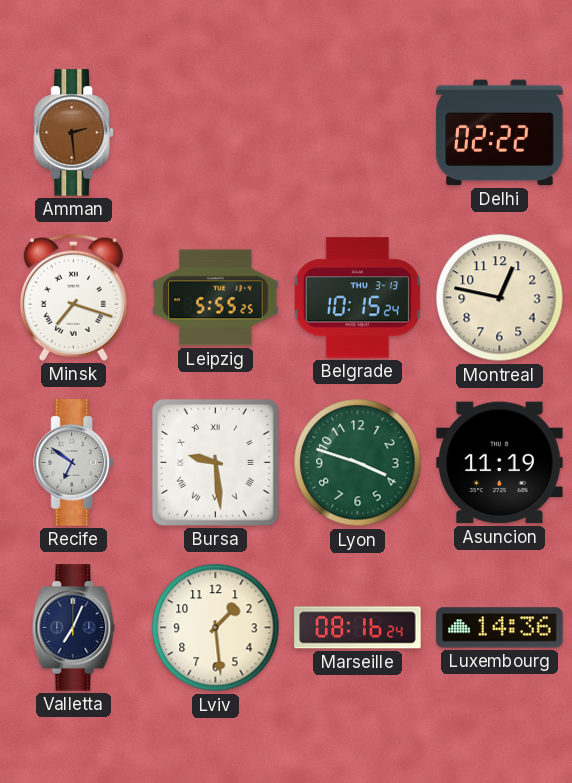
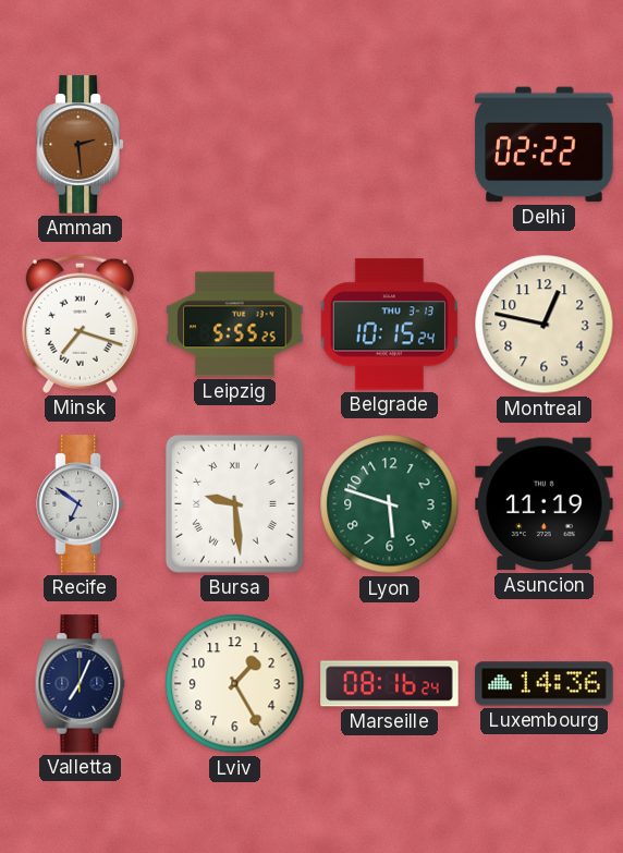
Lyon: 3:48 -> 5:48
Lviv: 1:29 -> 1:25
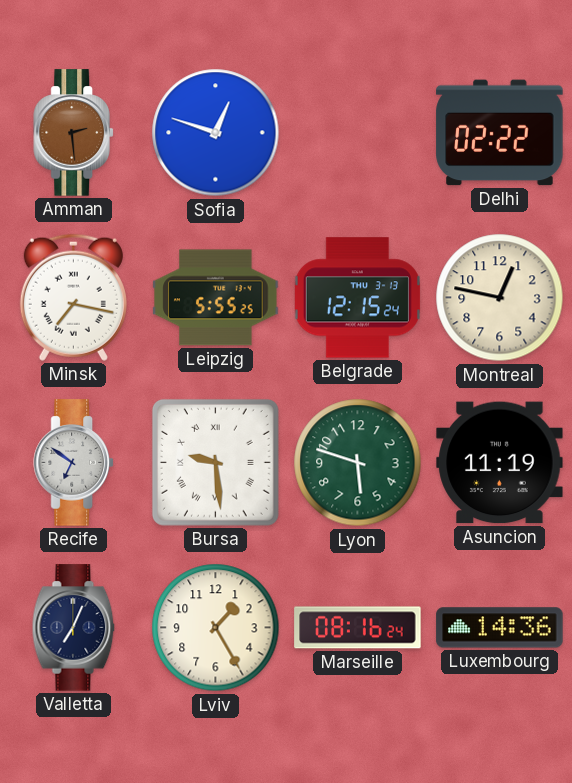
Sofia: none -> 12:48
Minsk: 7:18 -> 7:17
Belgrade: 10:15 -> 12:15
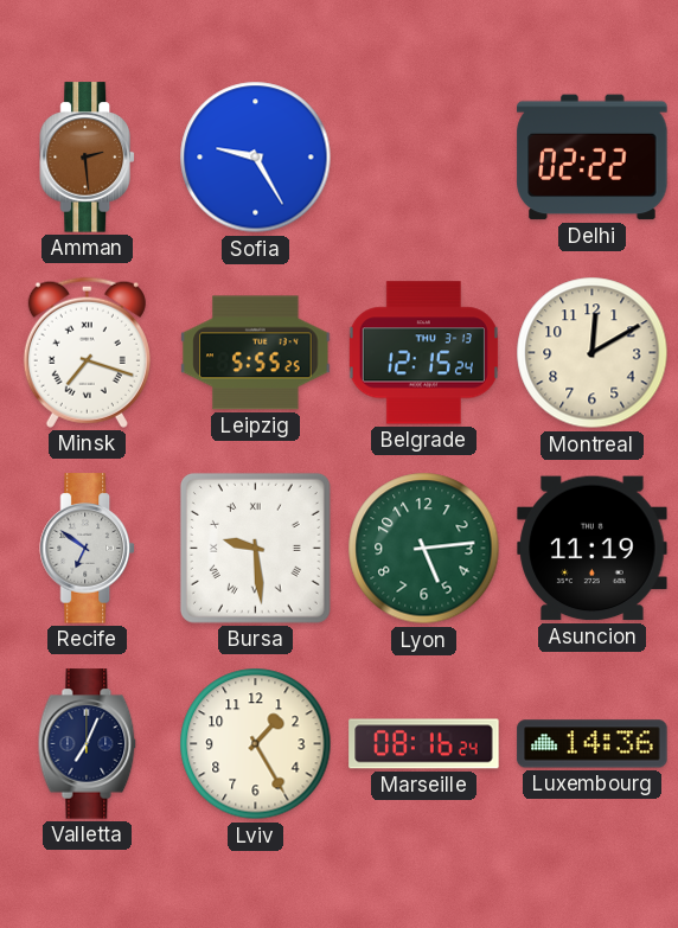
Sofia: 12:48 -> 9:25
Minsk: 7:17 -> 7:18
Montreal: 12:47 -> 12:10
Lyon: 5:48 -> 5:14
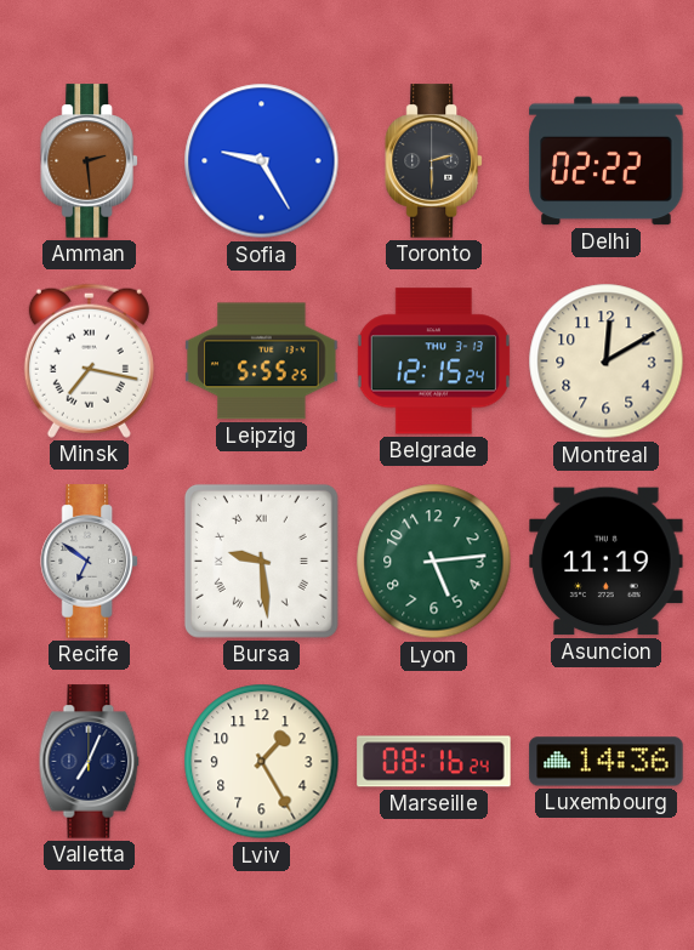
Toronto: none -> 2:30
Minsk: 7:18 -> 7:17
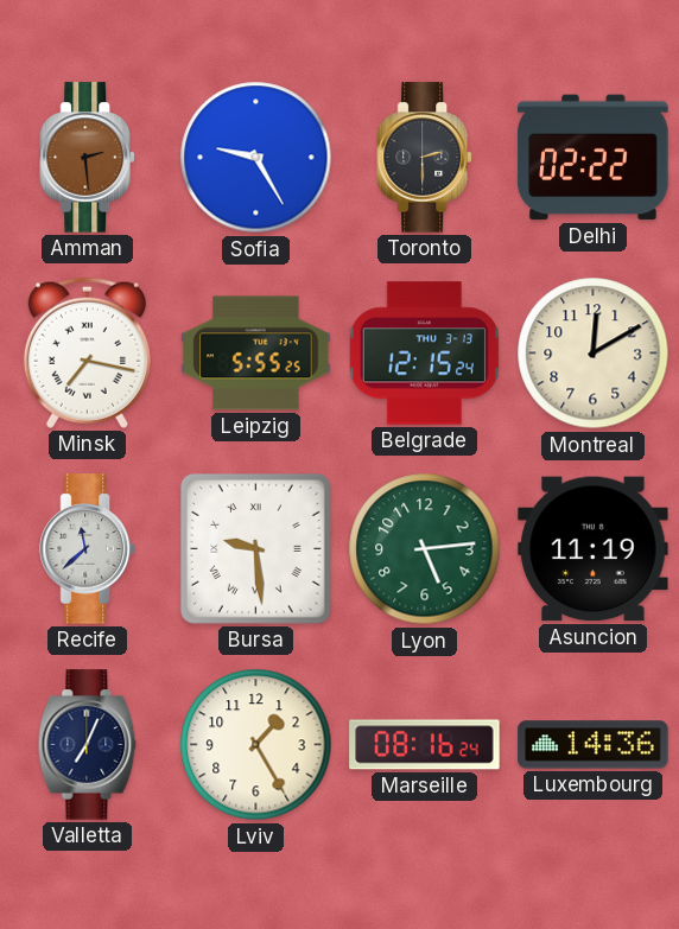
Recife: 6:51 -> 11:38
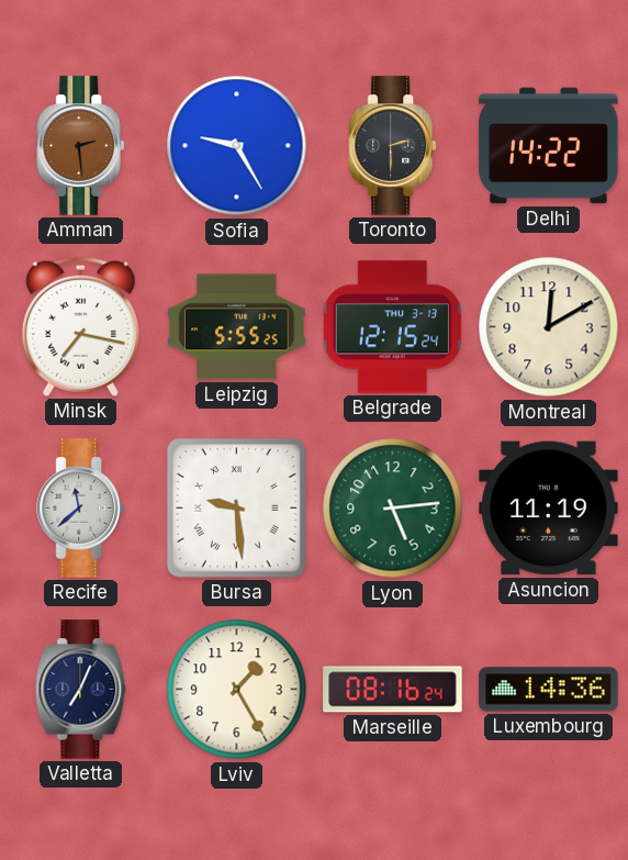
Delhi: 02:22 -> 14:22
